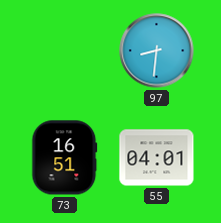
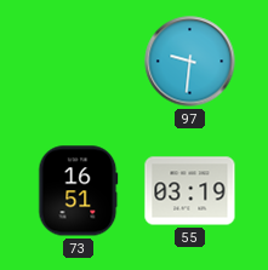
97: 8:31 -> 9:31
55: 04:01 -> 03:19
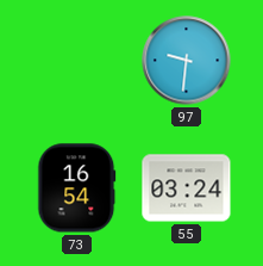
73: 16:51 -> 16:54
55: 03:19 -> 03:24
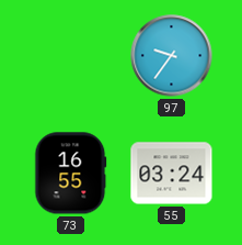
97: 9:31 -> 9:36
73: 16:54 -> 16:55
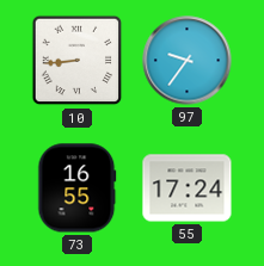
10: none -> 8:44
55: 03:24 -> 17:24
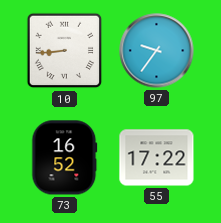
73: 16:55 -> 16:52
55: 17:24 -> 17:22
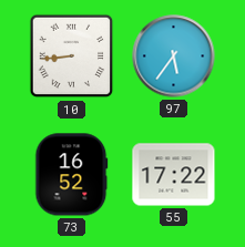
97: 9:36 -> 5:36
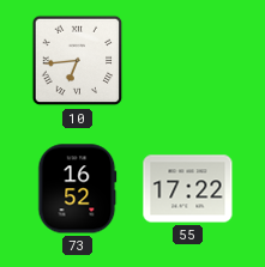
10: 8:44 -> 6:44
97: 5:36 -> none
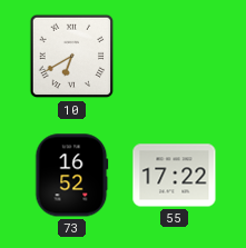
10: 6:44 -> 6:40
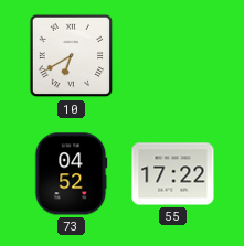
73: 16:52 -> 04:52
